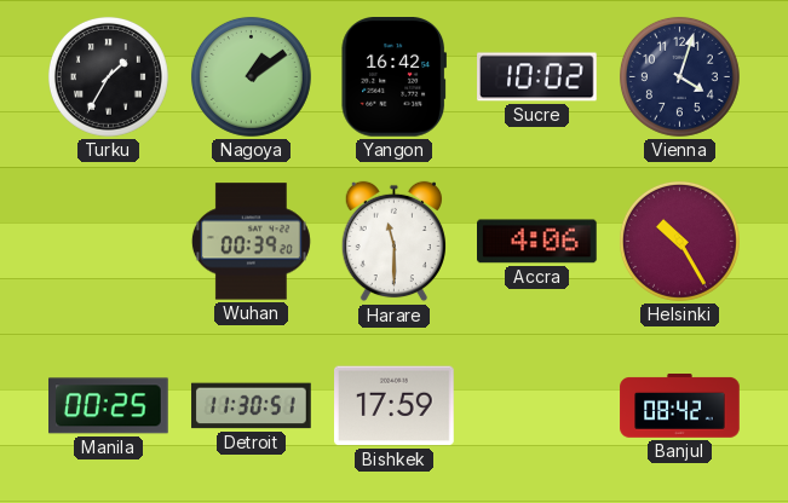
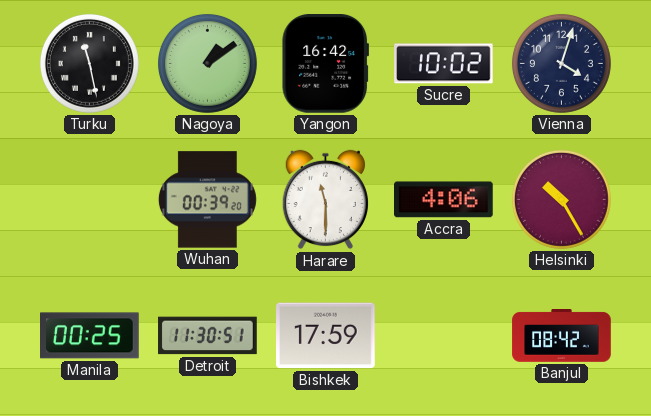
Turku: 1:35 -> 11:28
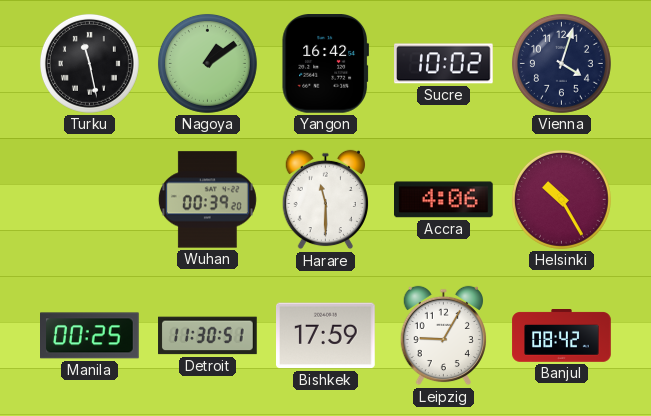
Leipzig: none -> 9:05
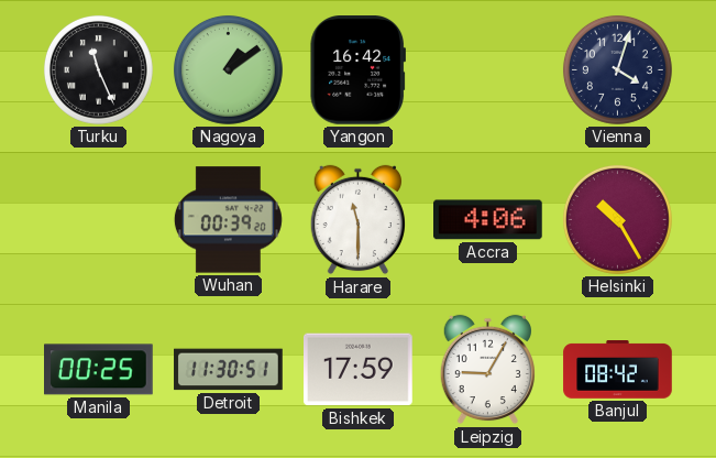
Turku: 11:28 -> 11:26
Sucre: 10:02 -> none
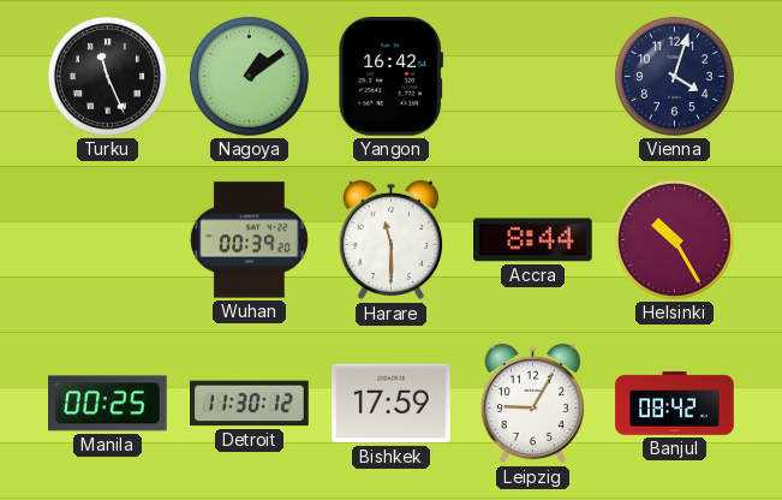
Accra: 4:06 -> 8:44
Detroit: 11:30:51 -> 11:30:12
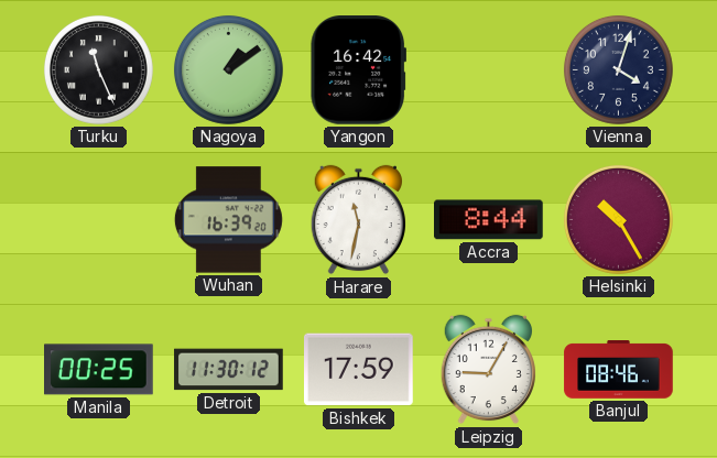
Wuhan: 00:39 -> 16:39
Harare: 11:30 -> 11:32
Banjul: 08:42 -> 08:46
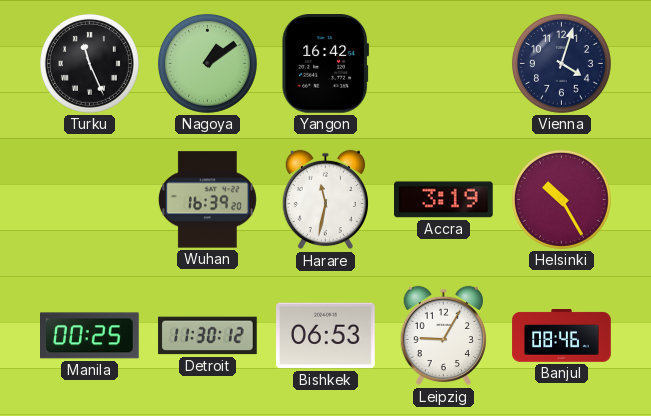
Accra: 8:44 -> 3:19
Bishkek: 17:59 -> 06:53
